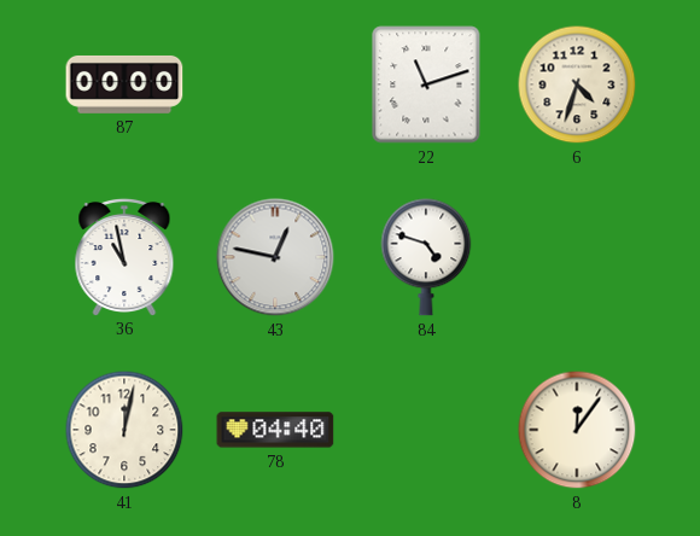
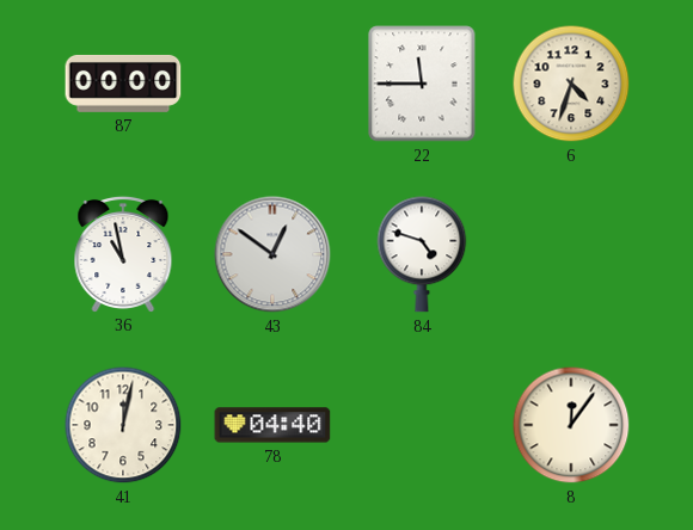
22: 11:12 -> 11:45
43: 12:47 -> 12:51
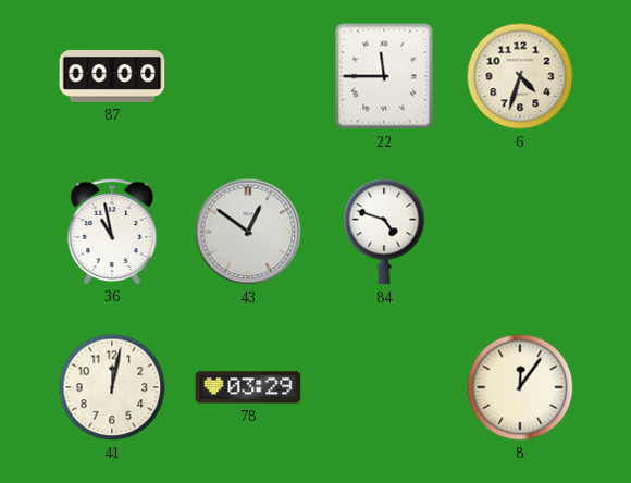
78: 04:40 -> 03:29
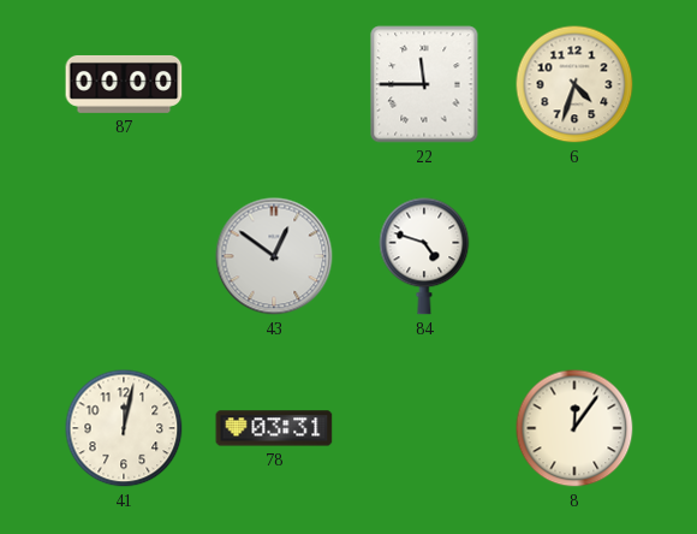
36: 10:58 -> none
78: 03:29 -> 03:31
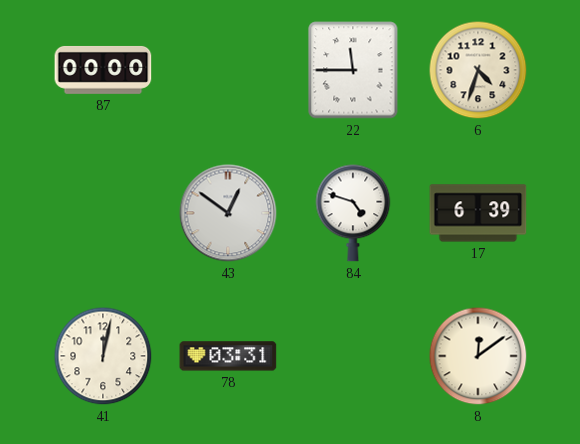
17: none -> 6:39
8: 12:06 -> 12:09
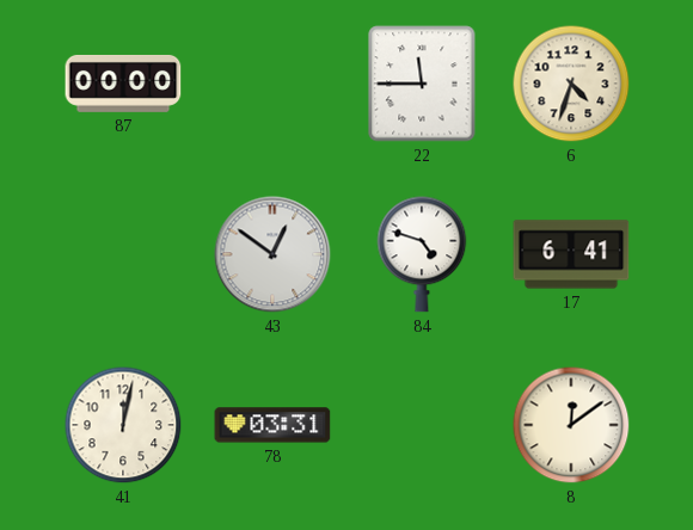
17: 6:39 -> 6:41
